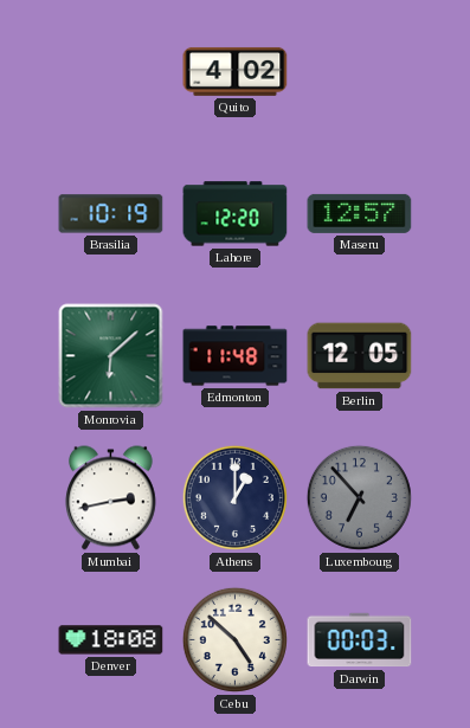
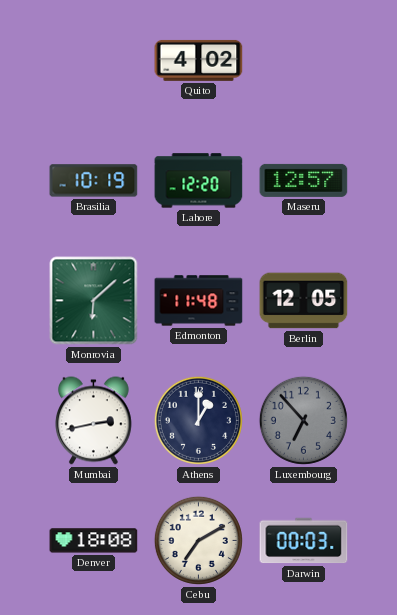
Cebu: 4:52 -> 7:10
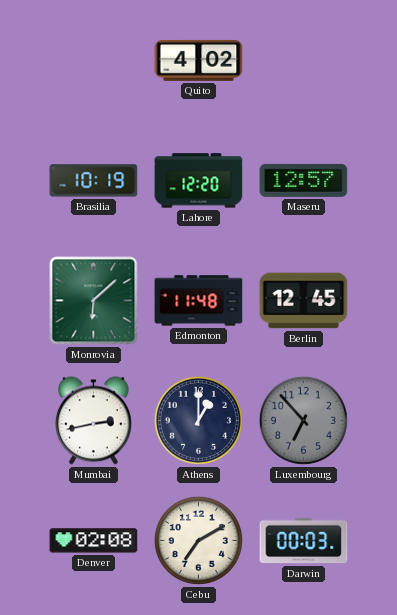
Berlin: 12:05 -> 12:45
Denver: 18:08 -> 02:08
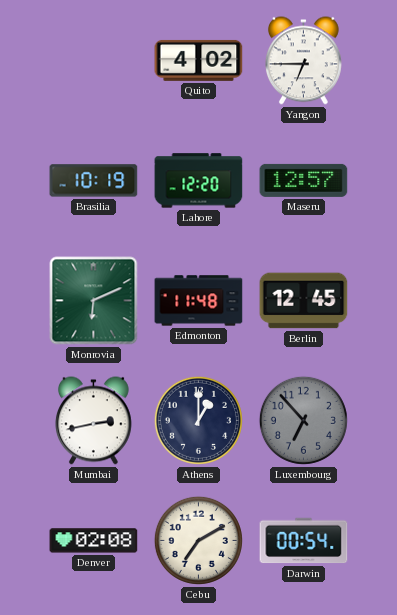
Yangon: none -> 6:45
Monrovia: 6:08 -> 6:11
Darwin: 00:03 -> 00:54
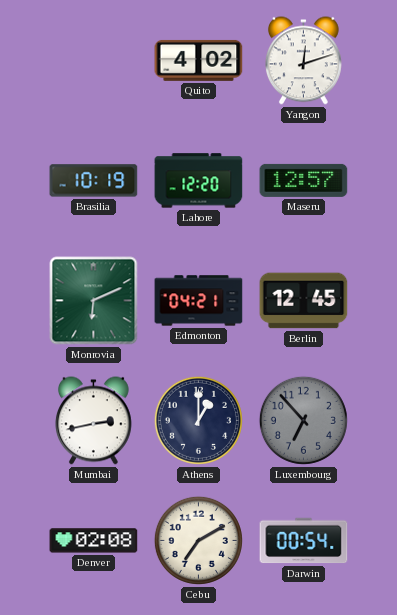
Yangon: 6:45 -> 12:12
Edmonton: 11:48 -> 04:21
